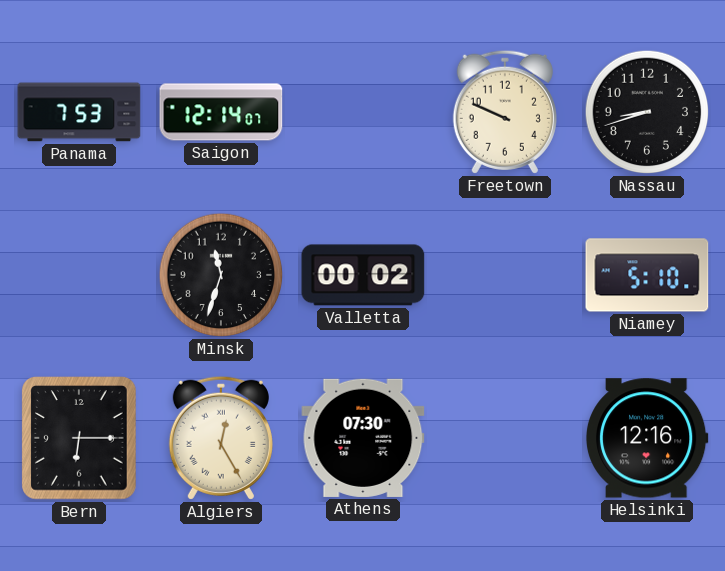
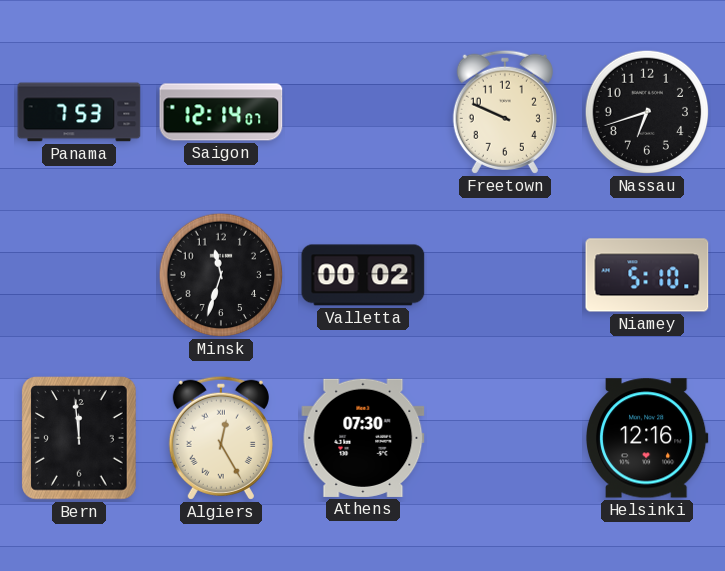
Nassau: 8:42 -> 6:42
Bern: 6:15 -> 11:59
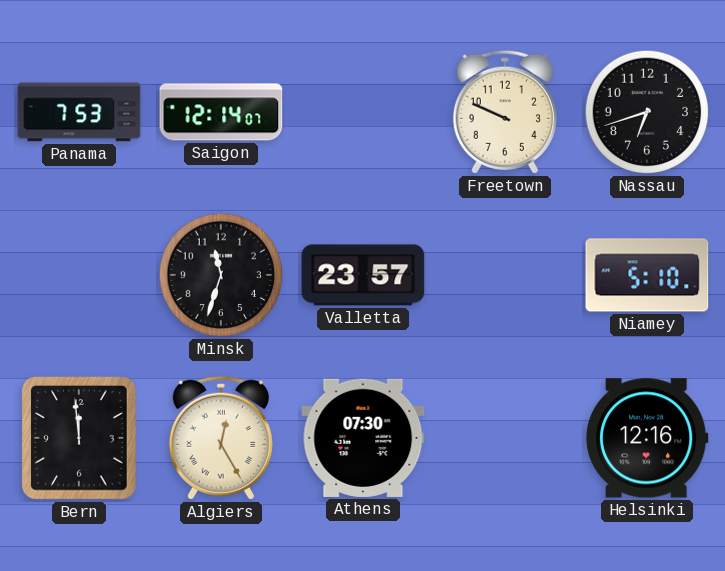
Valletta: 00:02 -> 23:57
